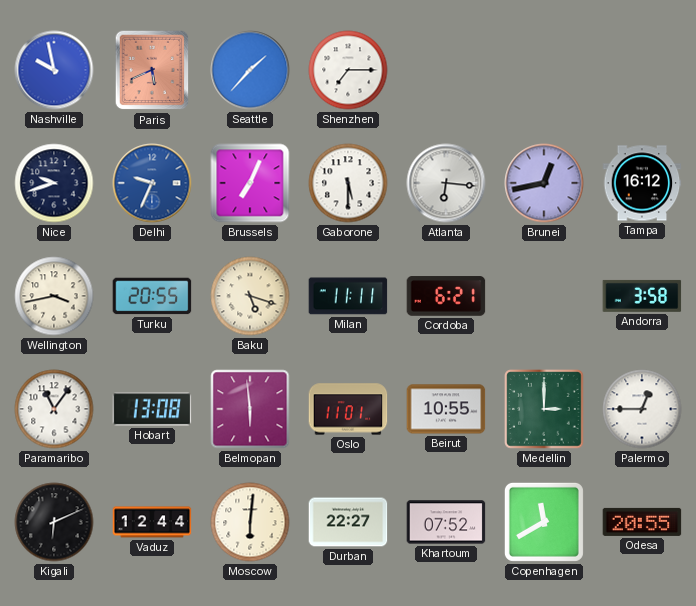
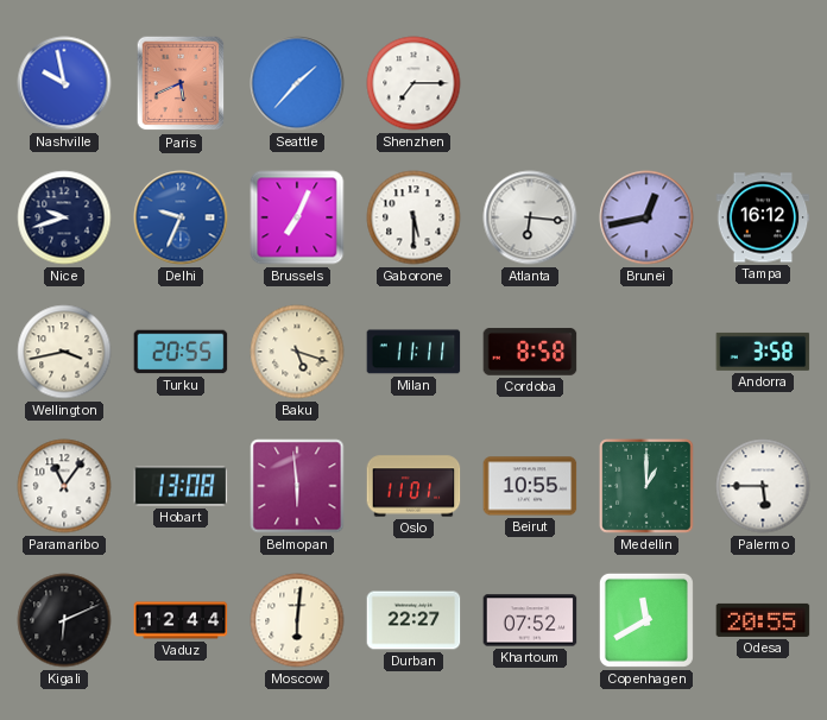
Cordoba: 6:21 -> 8:58
Medellin: 3:00 -> 1:00
Palermo: 12:45 -> 5:45
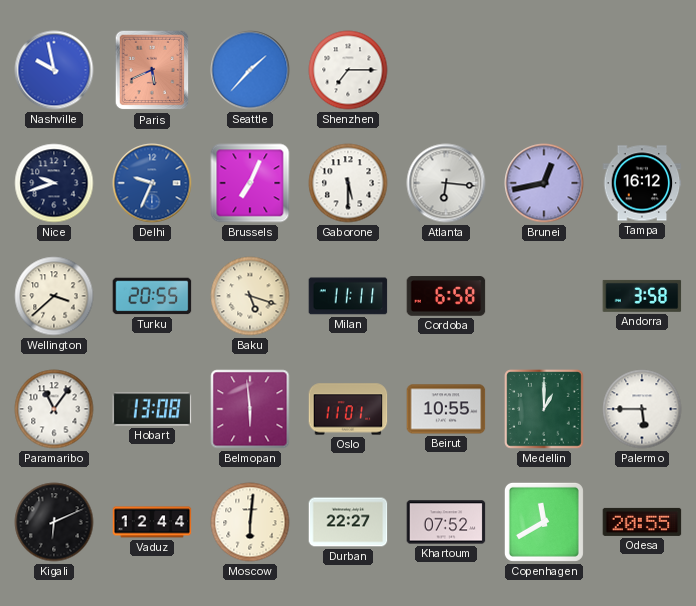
Wellington: 3:43 -> 3:38
Cordoba: 8:58 -> 6:58
